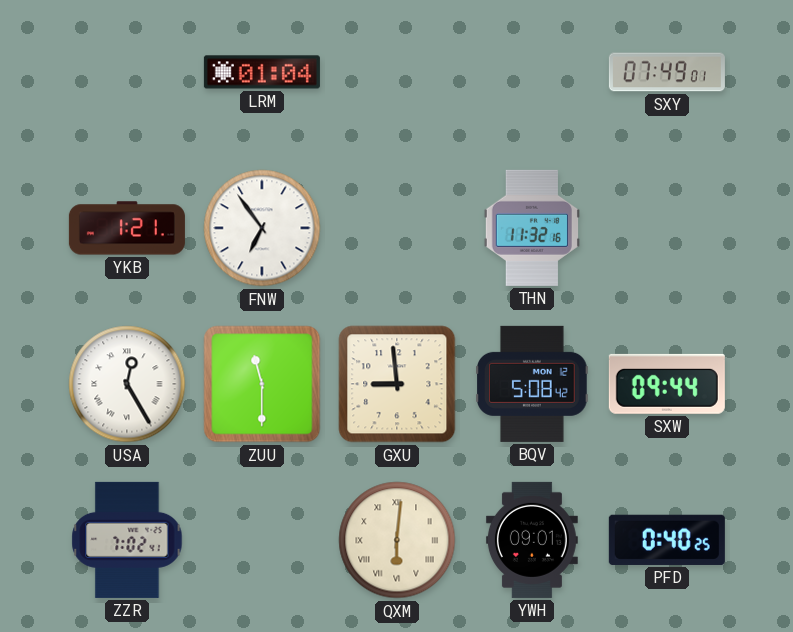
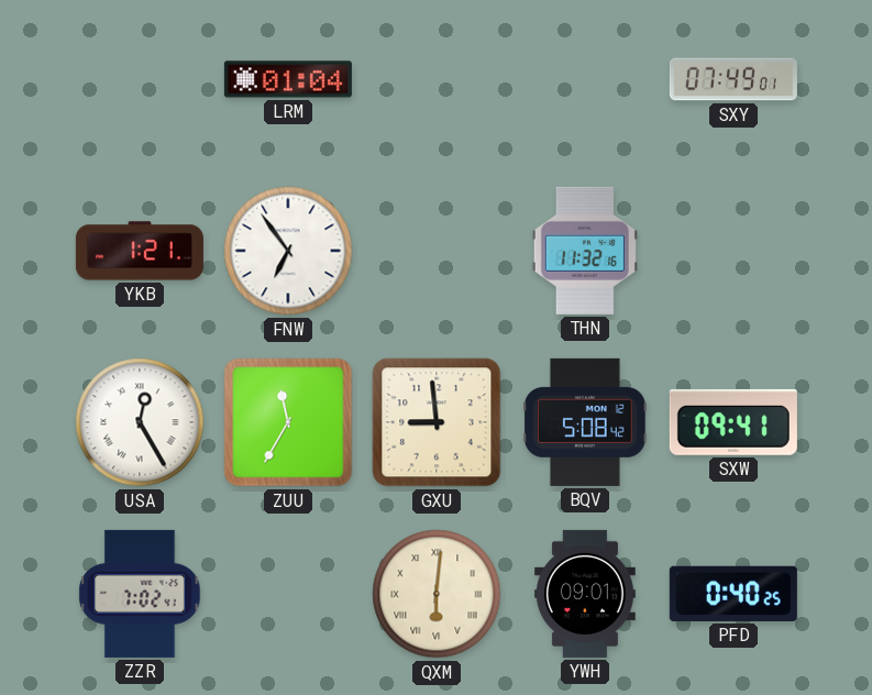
ZUU: 11:30 -> 11:35
SXW: 09:44 -> 09:41
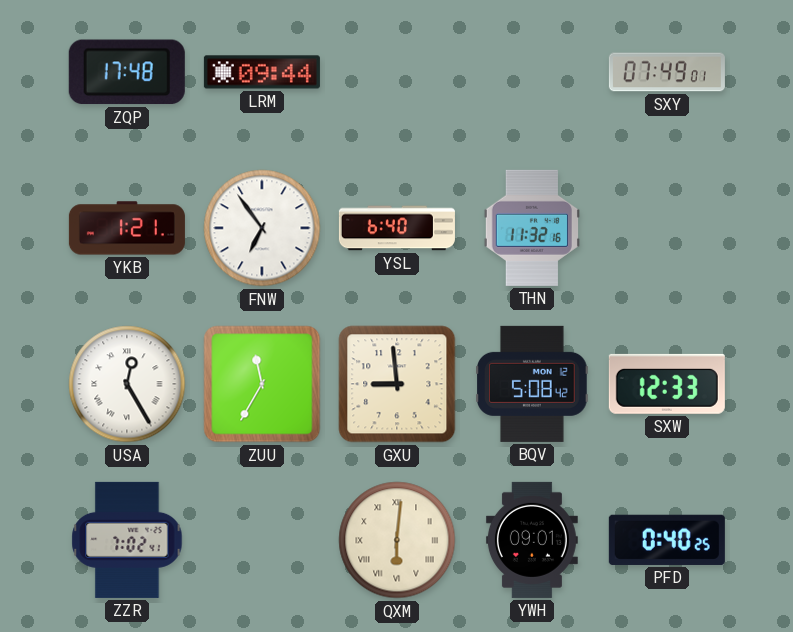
ZQP: none -> 17:48
LRM: 01:04 -> 09:44
YSL: none -> 6:40
SXW: 09:41 -> 12:33
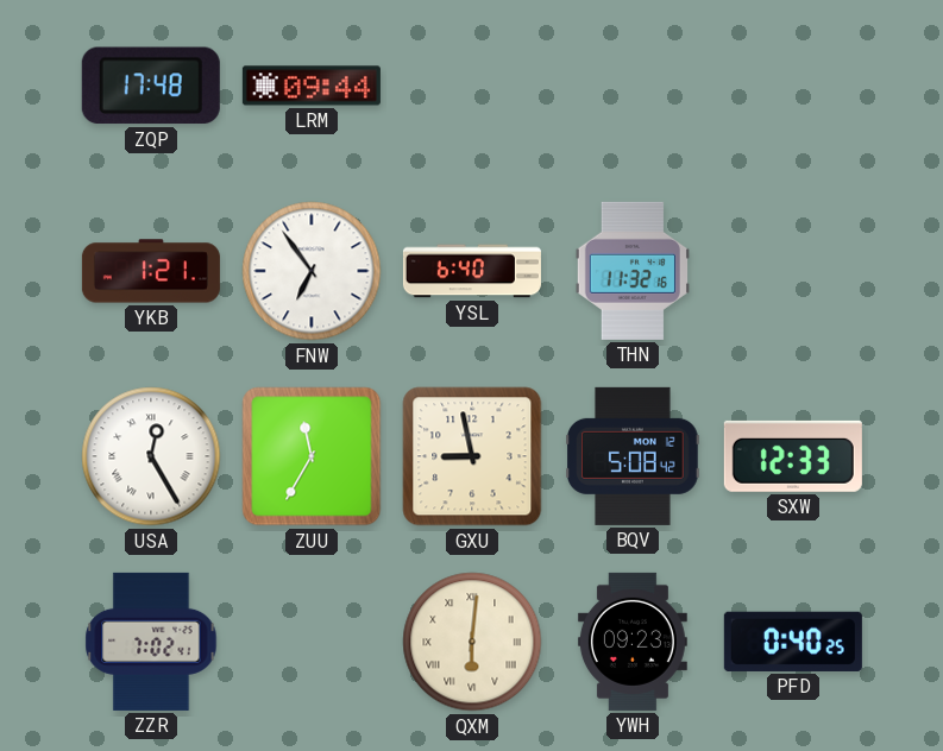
SXY: 07:49 -> none
GXU: 8:59 -> 8:58
YWH: 09:01 -> 09:23
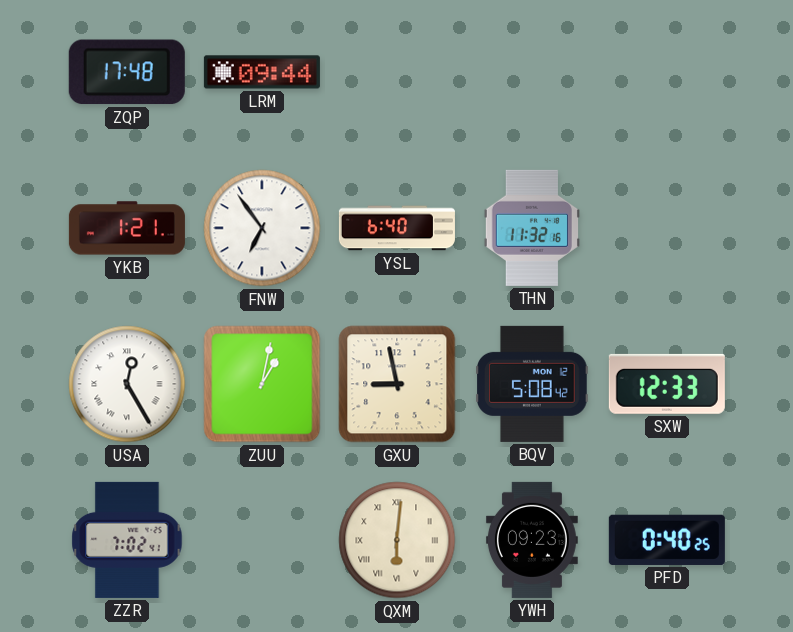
ZUU: 11:35 -> 1:02
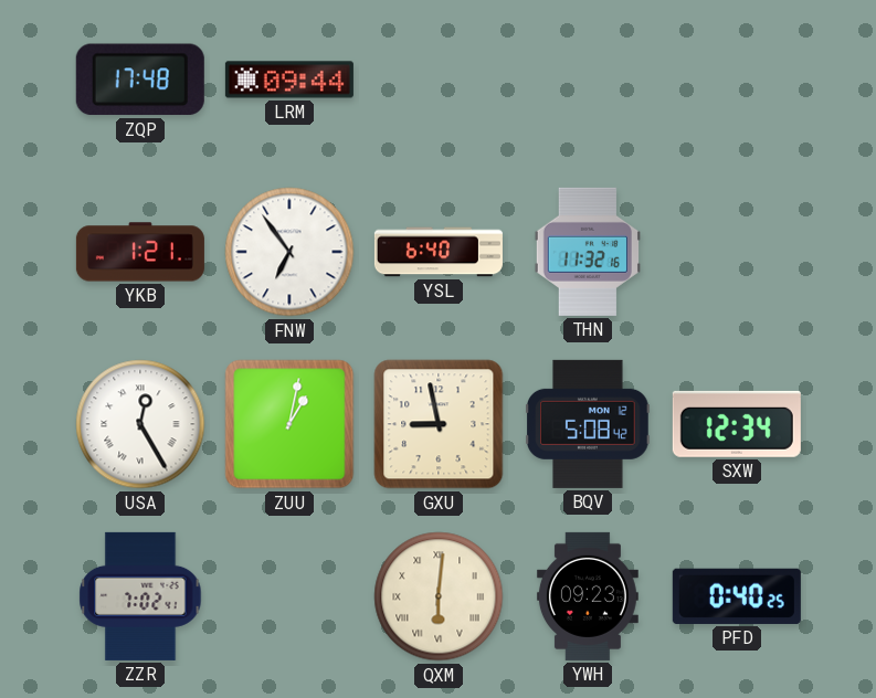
SXW: 12:33 -> 12:34
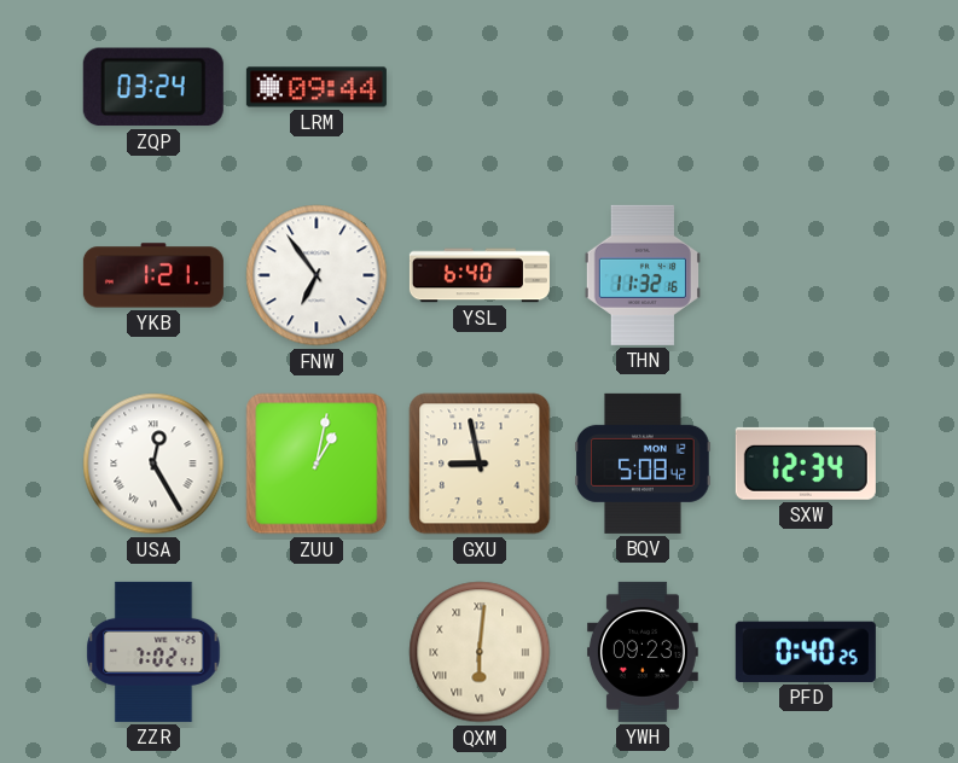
ZQP: 17:48 -> 03:24
